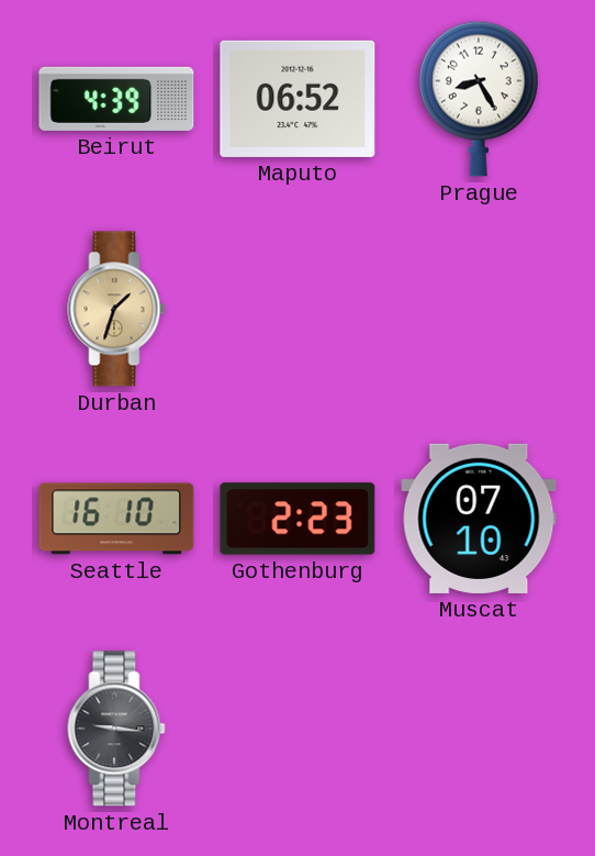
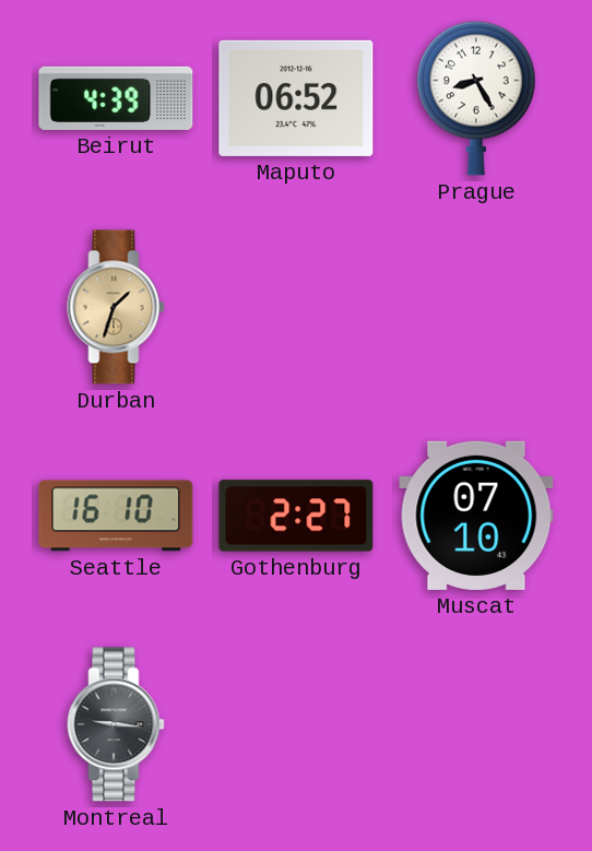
Gothenburg: 2:23 -> 2:27
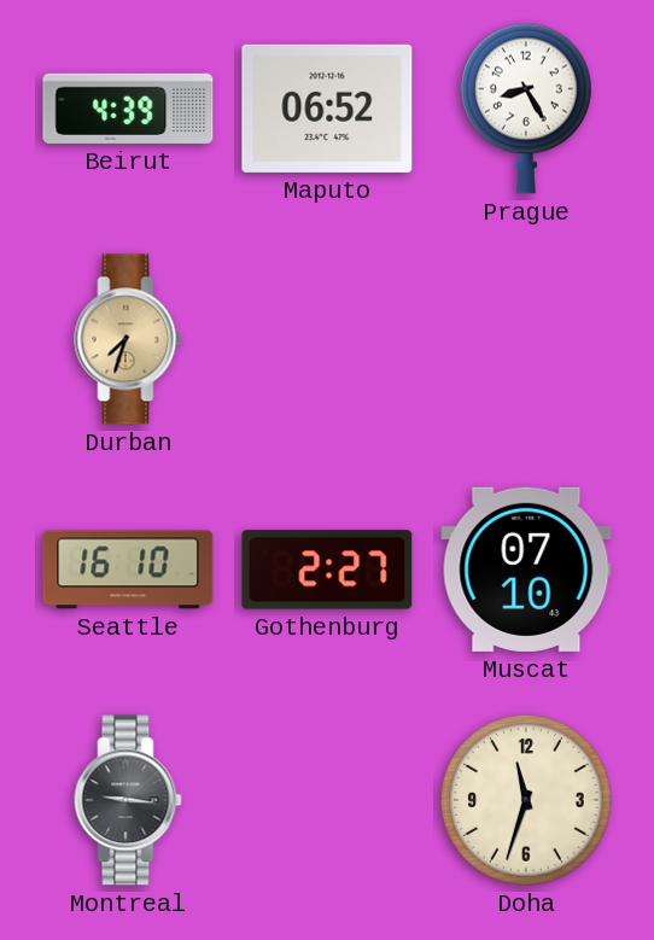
Durban: 1:33 -> 7:33
Doha: none -> 11:33
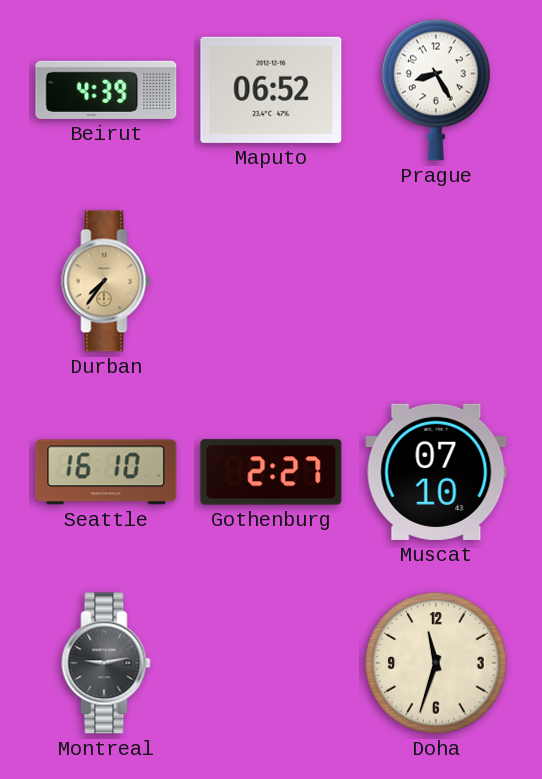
Durban: 7:33 -> 7:36
Montreal: 9:16 -> 9:13
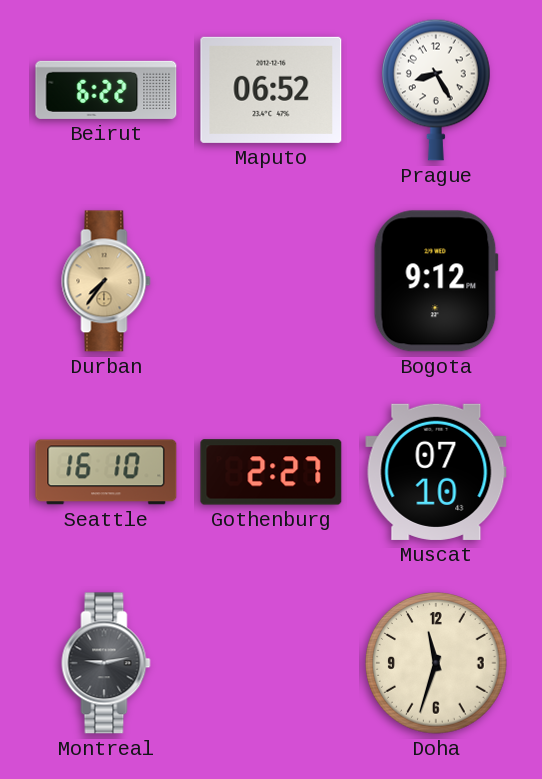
Beirut: 4:39 -> 6:22
Bogota: none -> 9:12
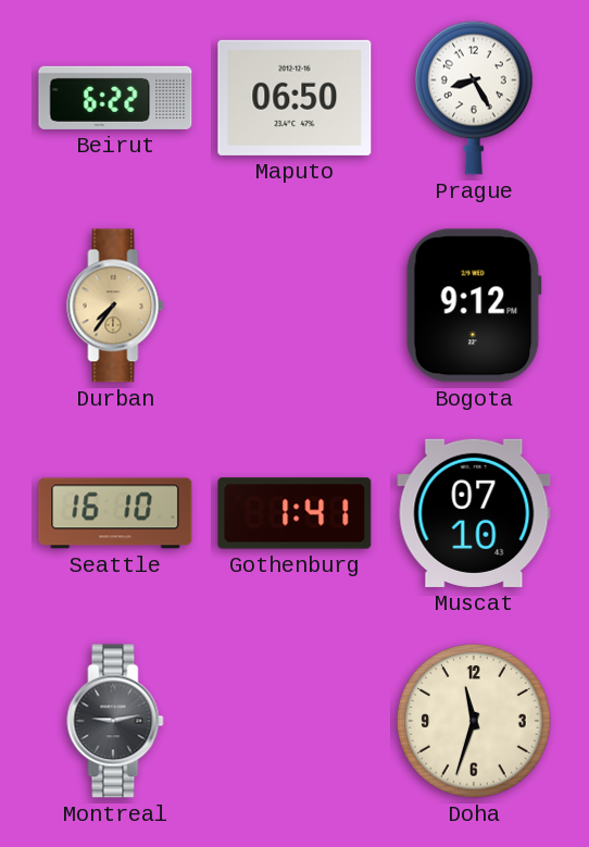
Maputo: 06:52 -> 06:50
Gothenburg: 2:27 -> 1:41
